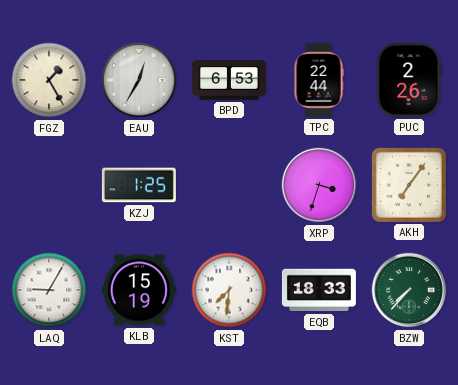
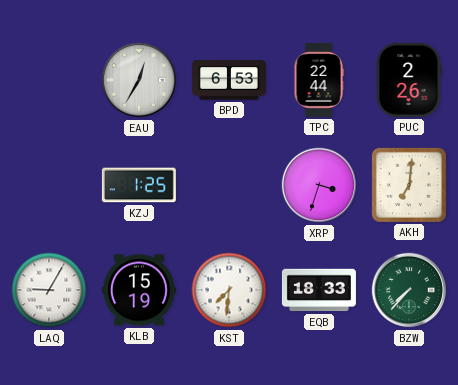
FGZ: 1:25 -> none
AKH: 7:06 -> 7:01
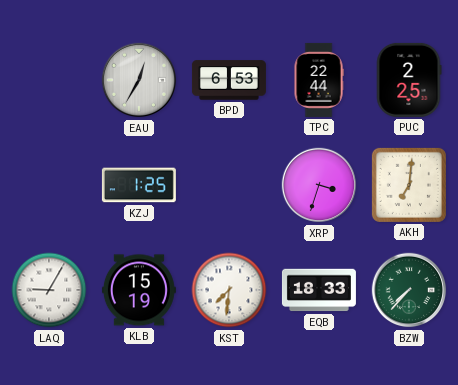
PUC: 2:26 -> 2:25
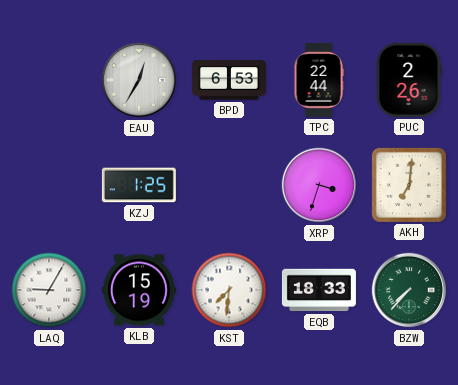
PUC: 2:25 -> 2:26
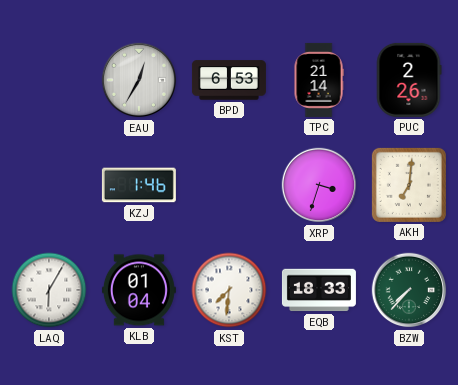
TPC: 22:44 -> 21:14
KZJ: 1:25 -> 1:46
LAQ: 9:05 -> 6:05
KLB: 15:19 -> 01:04
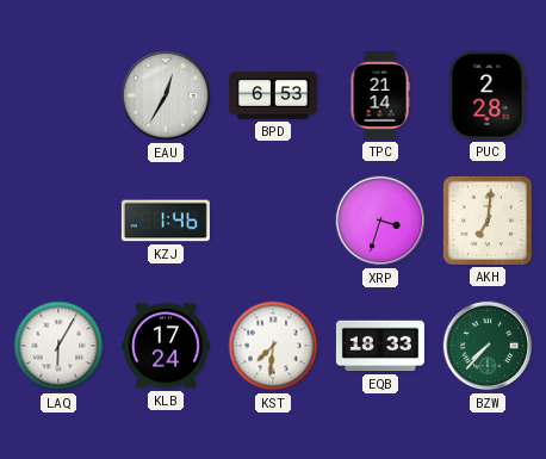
PUC: 2:26 -> 2:28
KLB: 01:04 -> 17:24
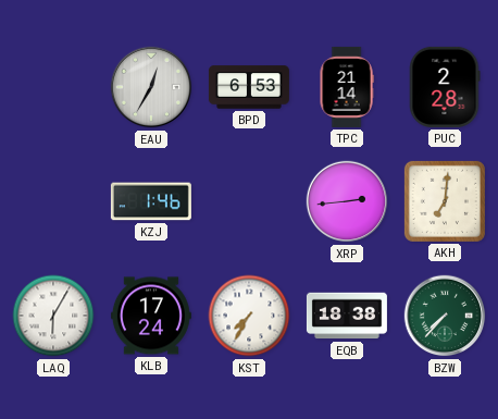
XRP: 3:33 -> 2:44
KST: 7:31 -> 7:35
EQB: 18:33 -> 18:38
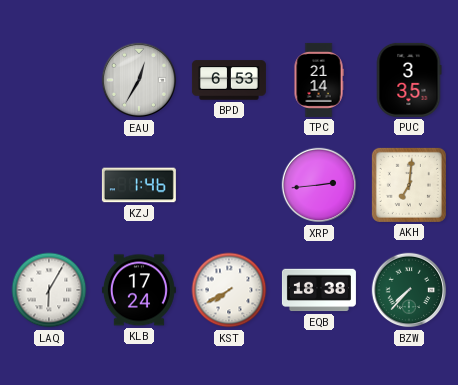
PUC: 2:28 -> 3:35
KST: 7:35 -> 7:40
